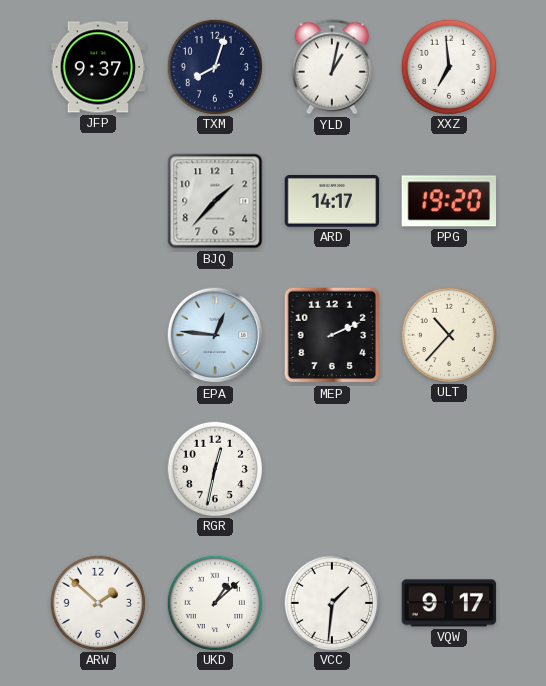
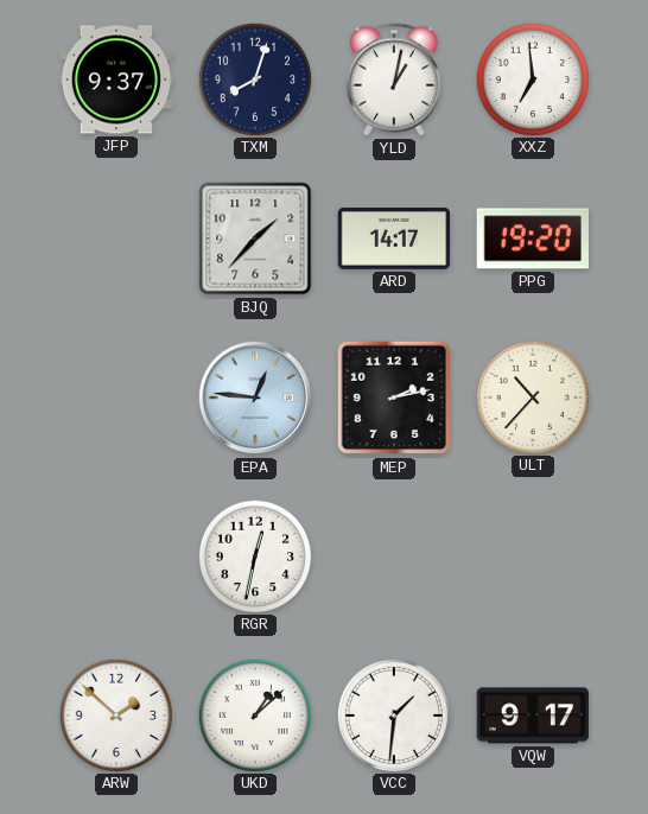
MEP: 2:11 -> 2:13
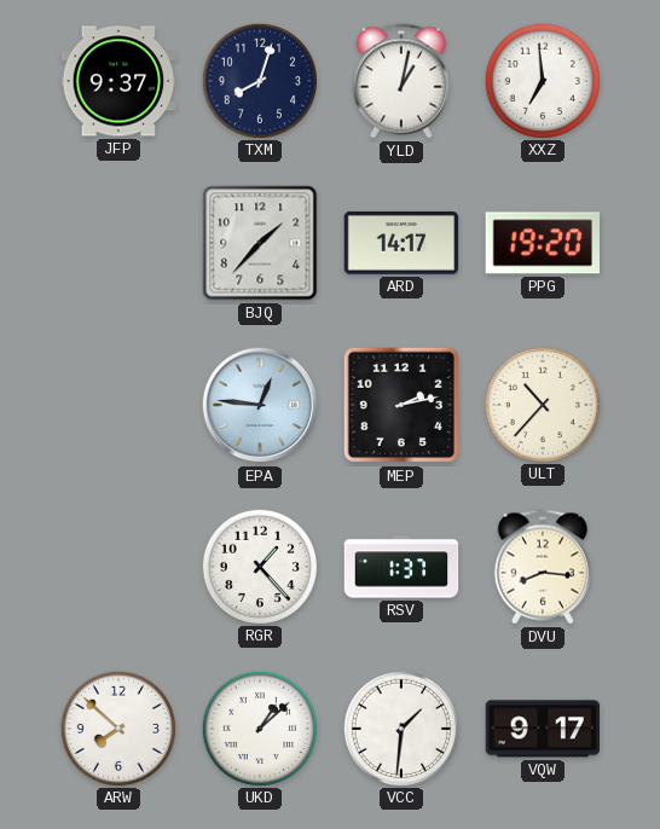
RGR: 12:32 -> 1:23
RSV: none -> 1:37
DVU: none -> 8:16
ARW: 1:52 -> 7:52
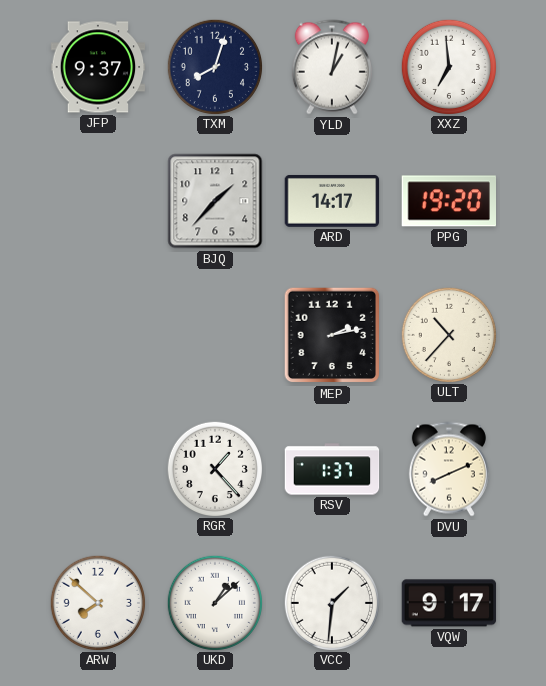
EPA: 12:46 -> none
DVU: 8:16 -> 8:11
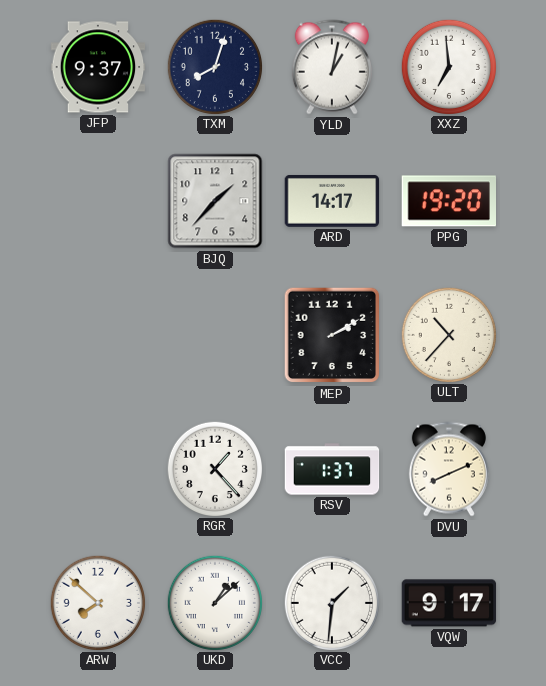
MEP: 2:13 -> 2:10
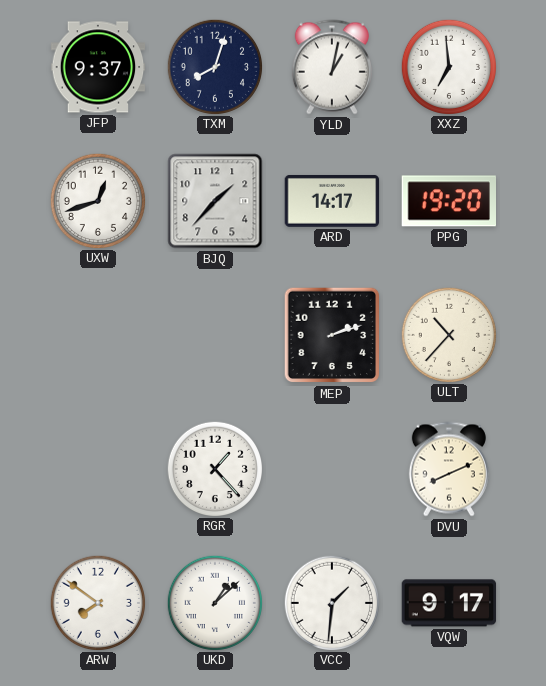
UXW: none -> 12:42
MEP: 2:10 -> 2:12
RSV: 1:37 -> none
ARW: 7:52 -> 7:51
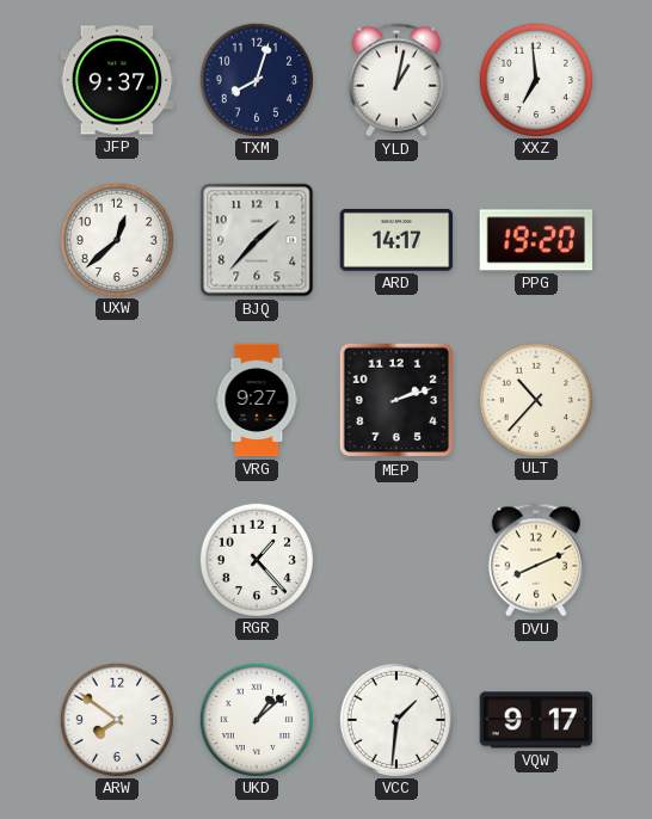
UXW: 12:42 -> 12:38
VRG: none -> 9:27
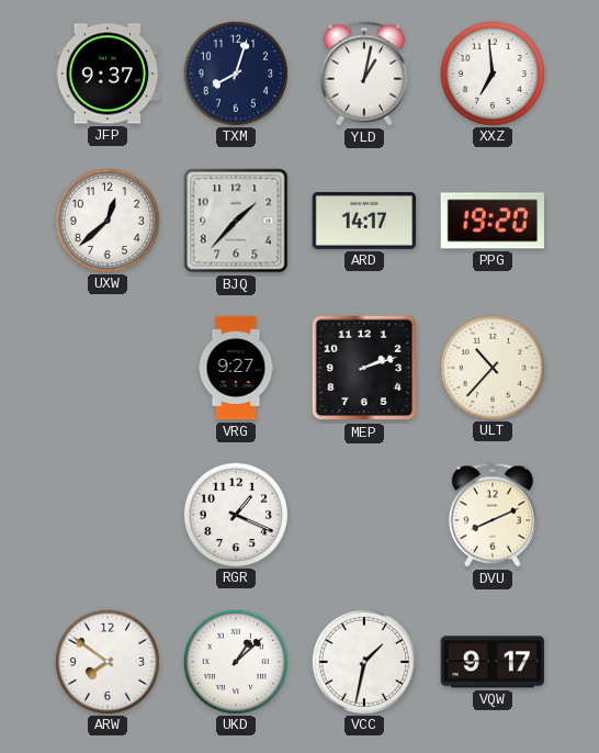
RGR: 1:23 -> 1:19
VCC: 1:31 -> 1:32
